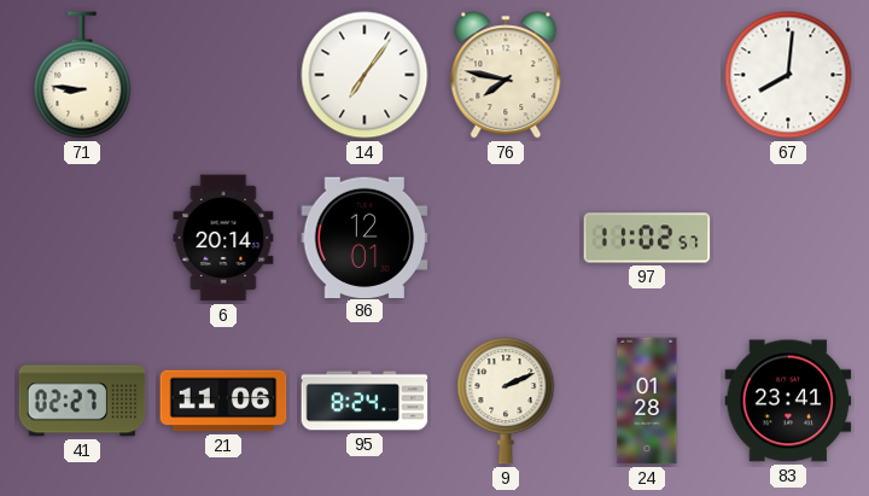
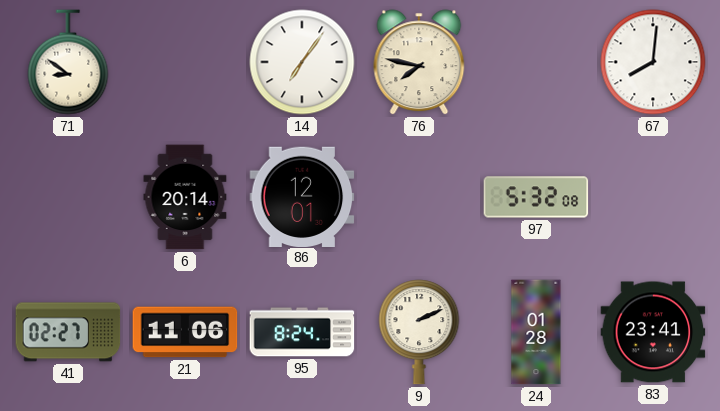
71: 8:46 -> 8:51
97: 11:02 -> 5:32
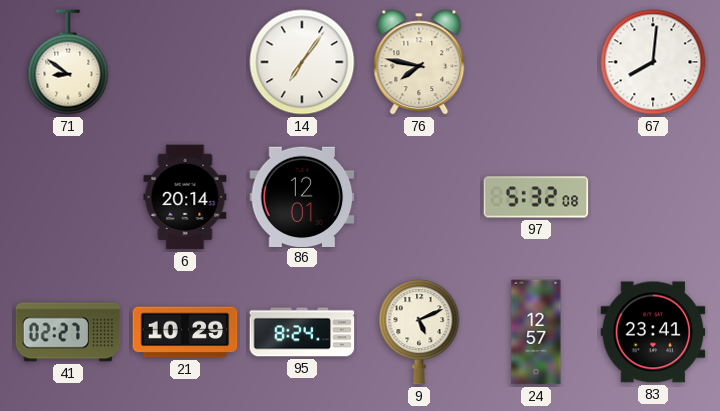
21: 11:06 -> 10:29
9: 2:11 -> 5:11
24: 01:28 -> 12:57
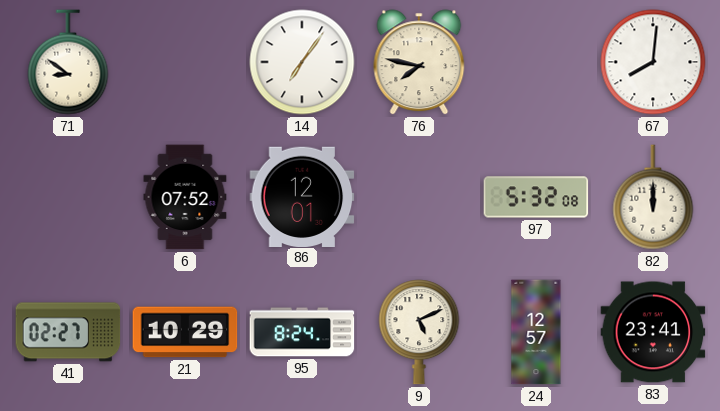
6: 20:14 -> 07:52
82: none -> 12:00
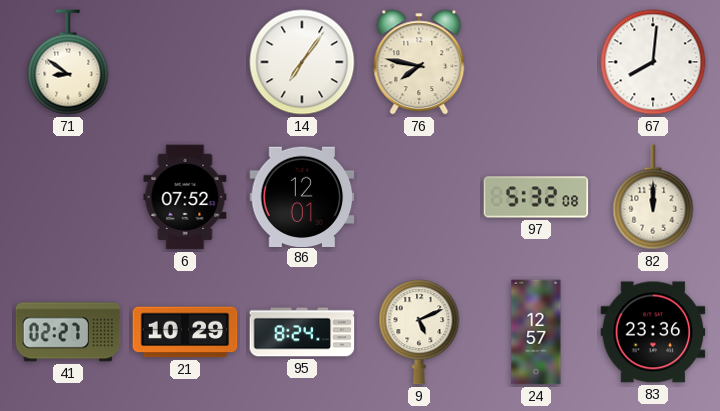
83: 23:41 -> 23:36
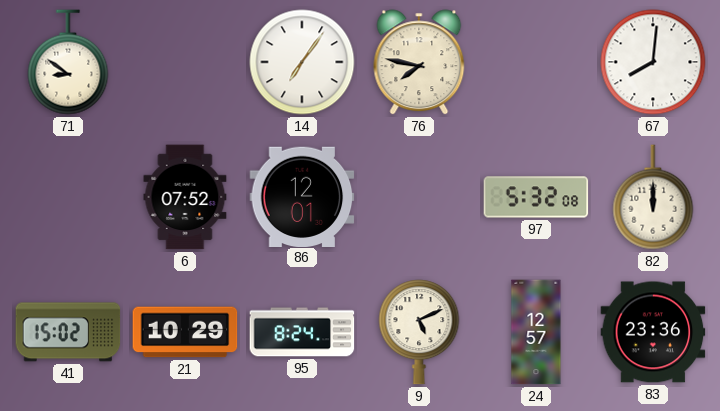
41: 02:27 -> 15:02
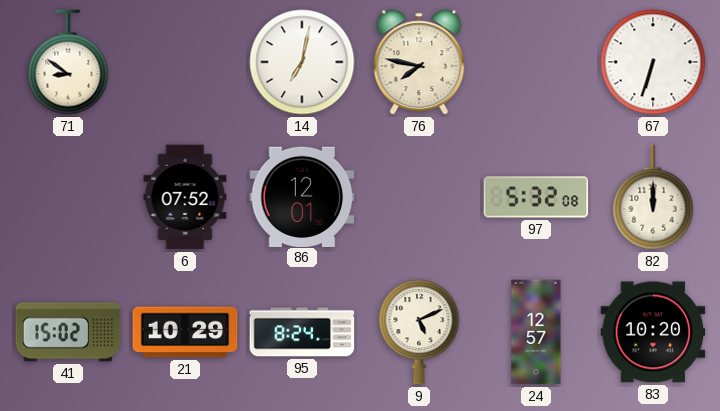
14: 7:06 -> 7:02
67: 8:01 -> 6:33
83: 23:36 -> 10:20
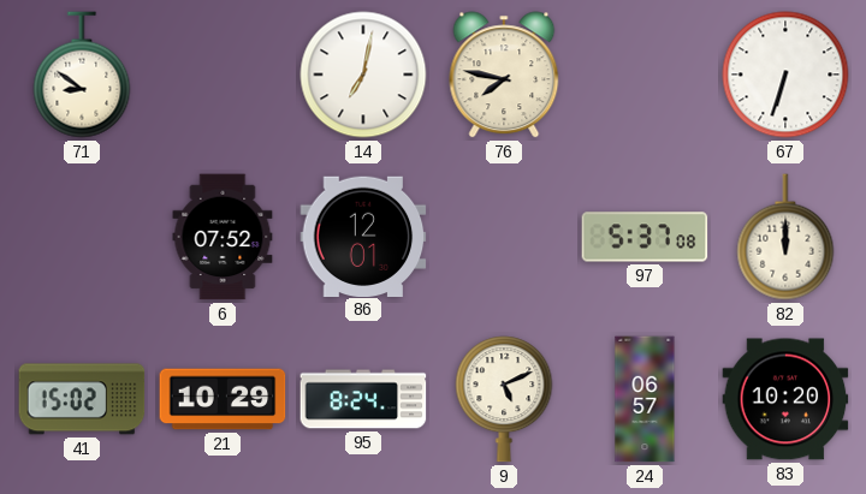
97: 5:32 -> 5:37
24: 12:57 -> 06:57
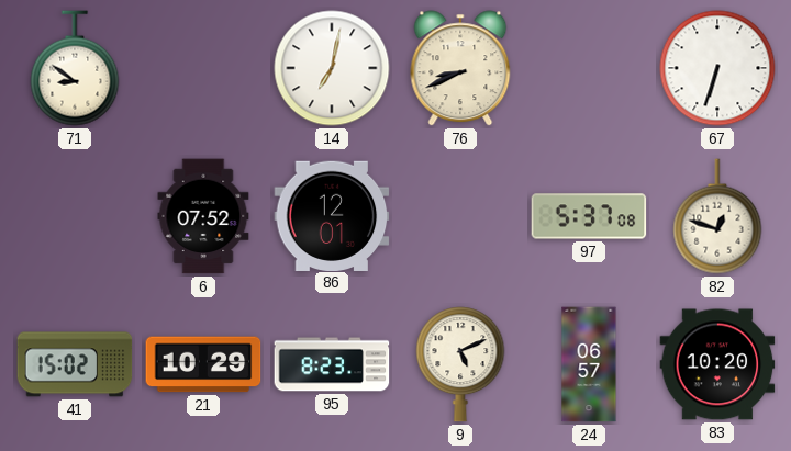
76: 7:47 -> 8:41
82: 12:00 -> 12:48
95: 8:24 -> 8:23
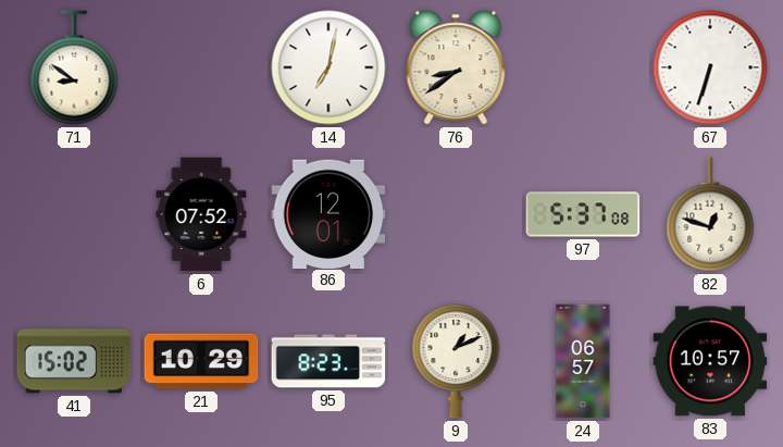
76: 8:41 -> 8:39
9: 5:11 -> 1:11
83: 10:20 -> 10:57
